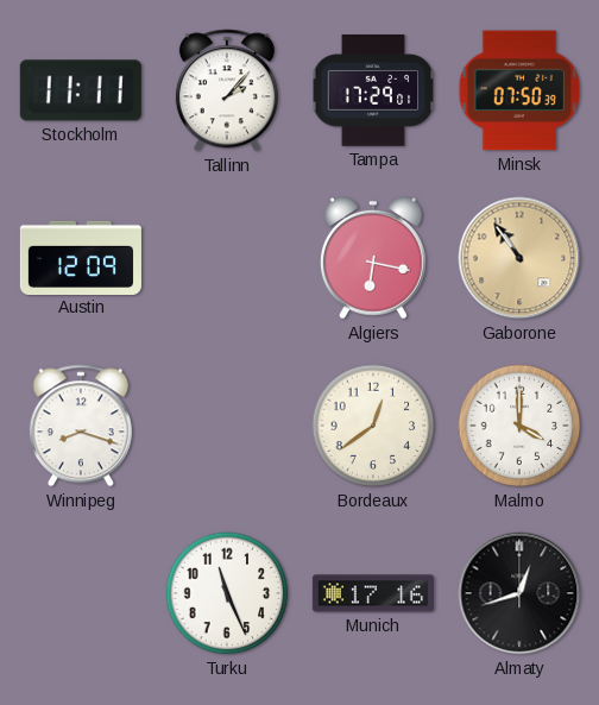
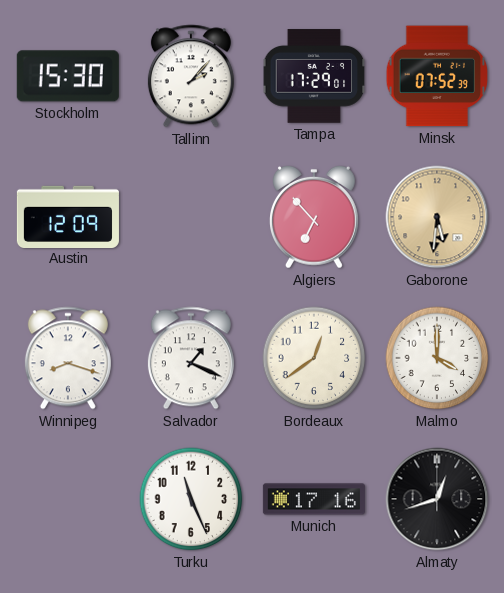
Stockholm: 11:11 -> 15:30
Minsk: 07:50 -> 07:52
Algiers: 6:17 -> 6:53
Gaborone: 10:54 -> 5:31
Salvador: none -> 1:19
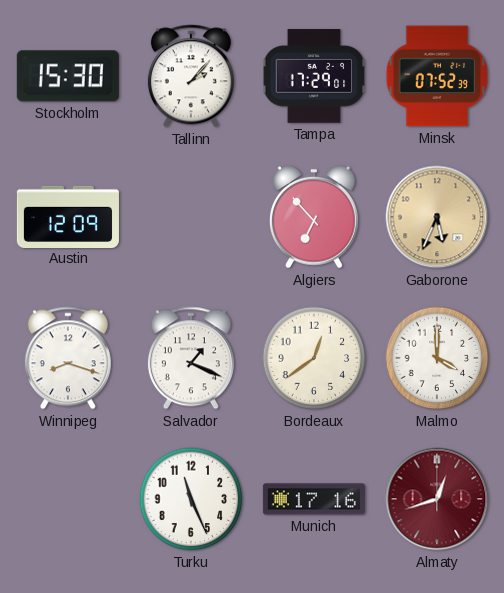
Gaborone: 5:31 -> 5:34
Almaty dial: black -> burgundy
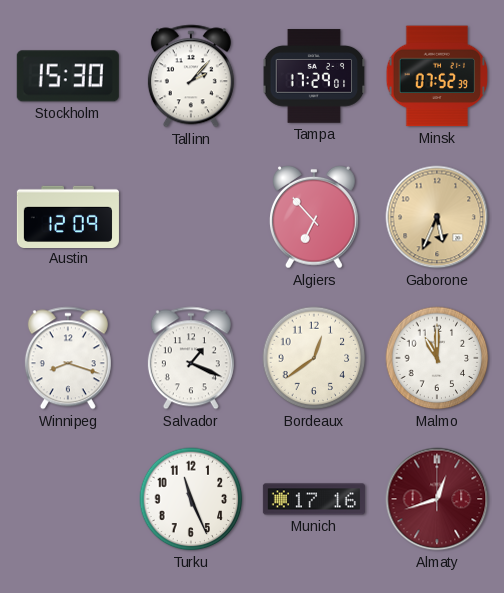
Malmo: 4:00 -> 11:00
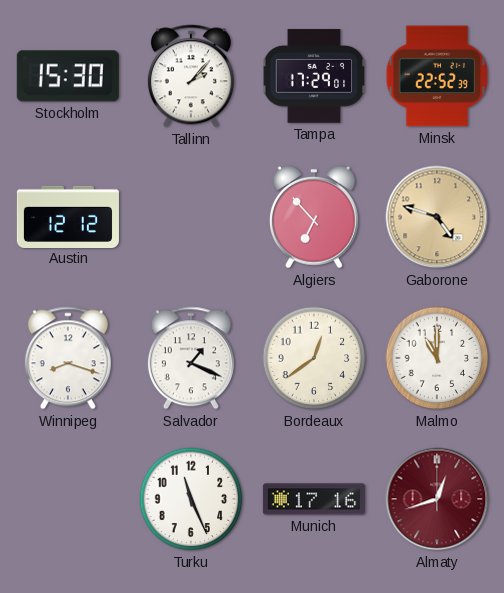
Minsk: 07:52 -> 22:52
Austin: 12:09 -> 12:12
Gaborone: 5:34 -> 4:48
